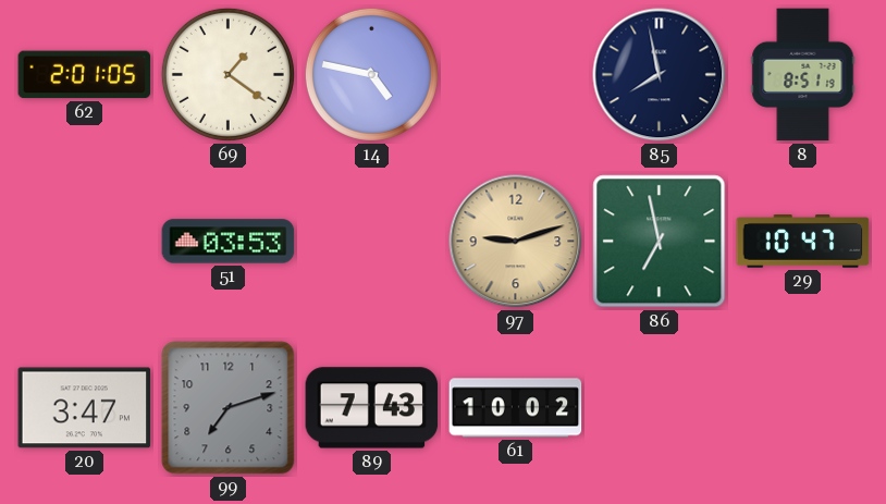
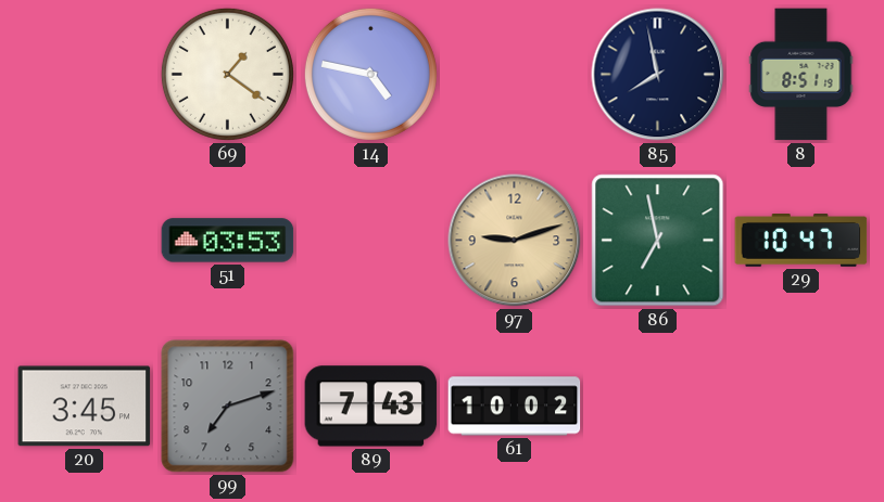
62: 2:01 -> none
20: 3:47 -> 3:45
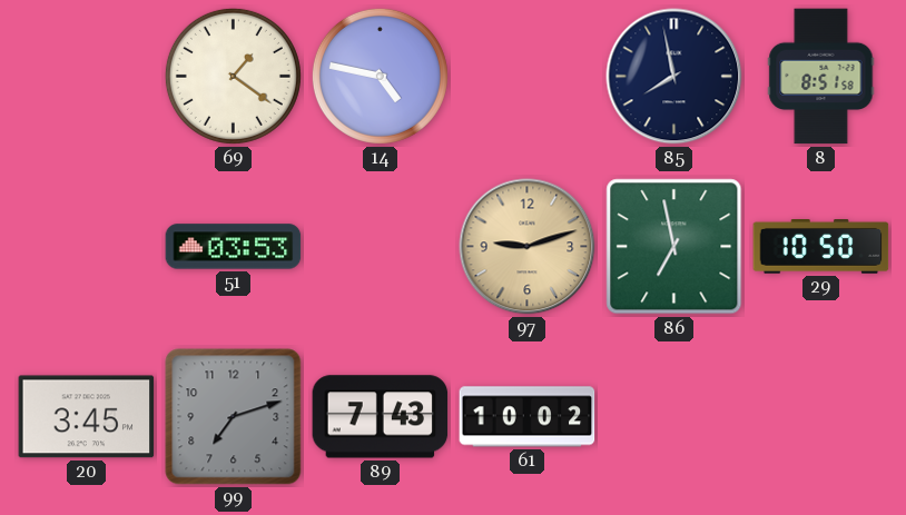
8: 8:51:19 -> 8:51:58
29: 10:47 -> 10:50
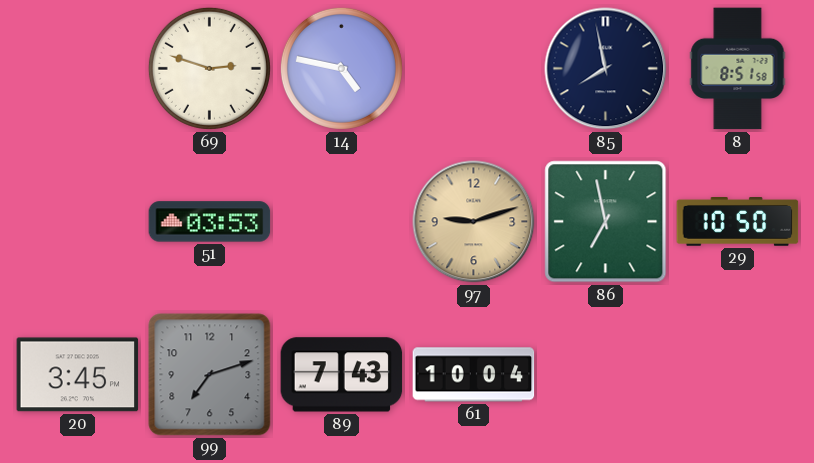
69: 1:21 -> 2:48
61: 10:02 -> 10:04
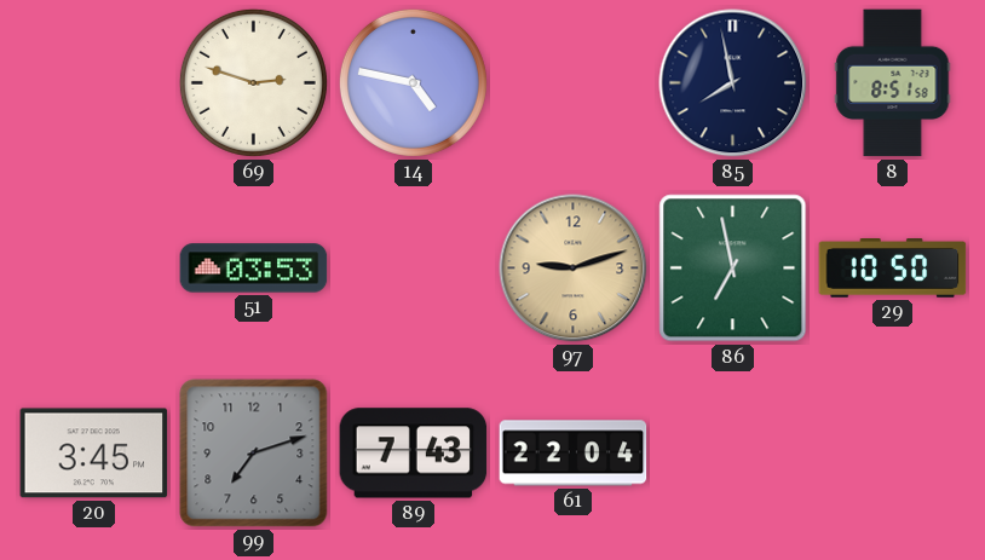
61: 10:04 -> 22:04
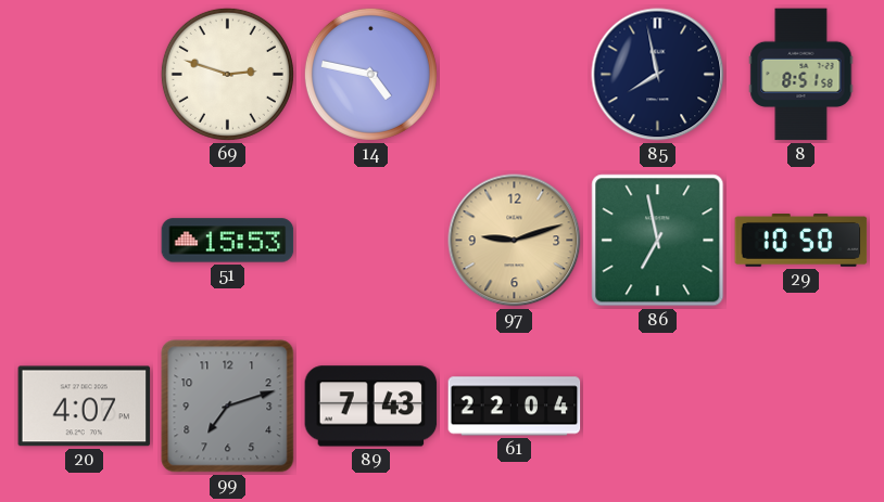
51: 03:53 -> 15:53
20: 3:45 -> 4:07
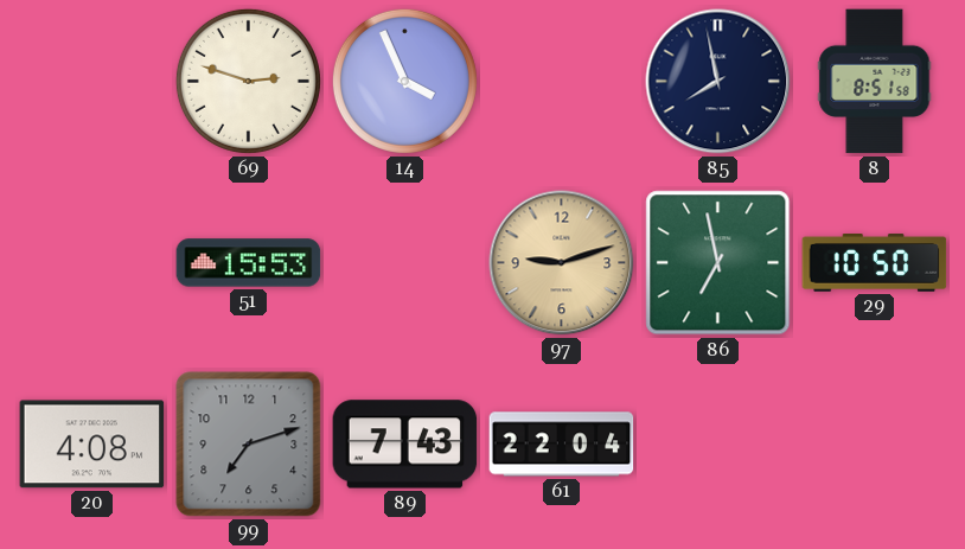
14: 4:47 -> 3:56
20: 4:07 -> 4:08
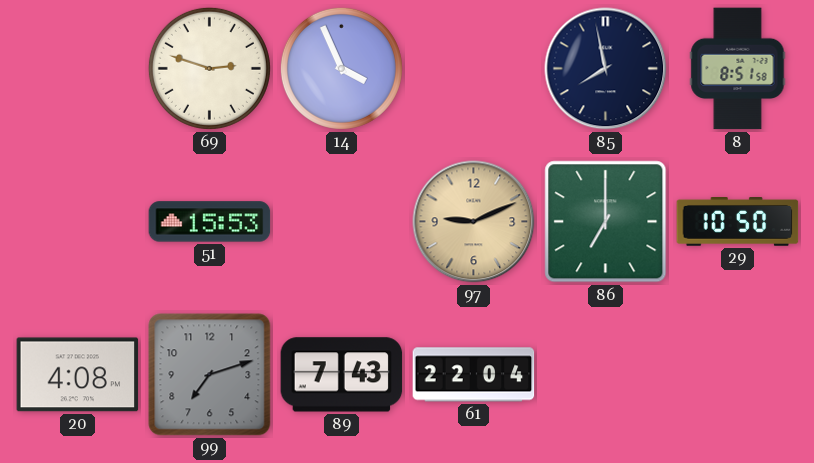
97: 9:12 -> 9:11
86: 6:58 -> 7:00
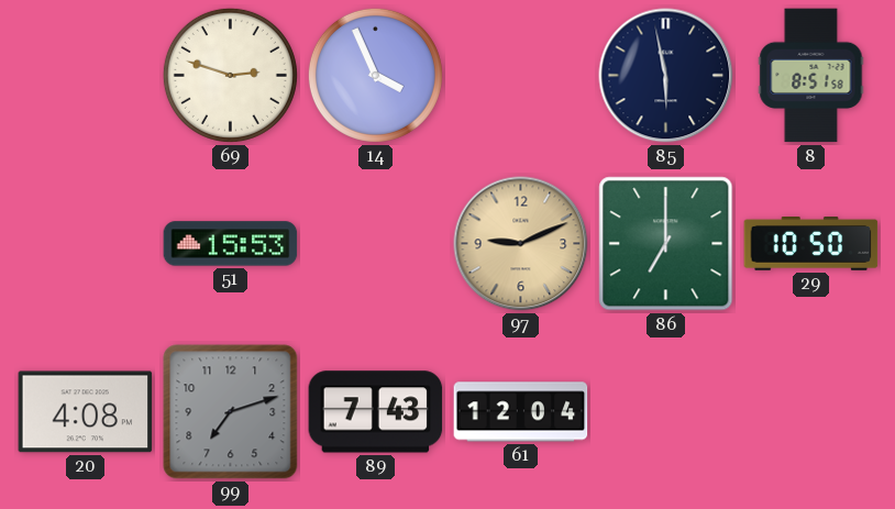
85: 7:58 -> 5:58
61: 22:04 -> 12:04
